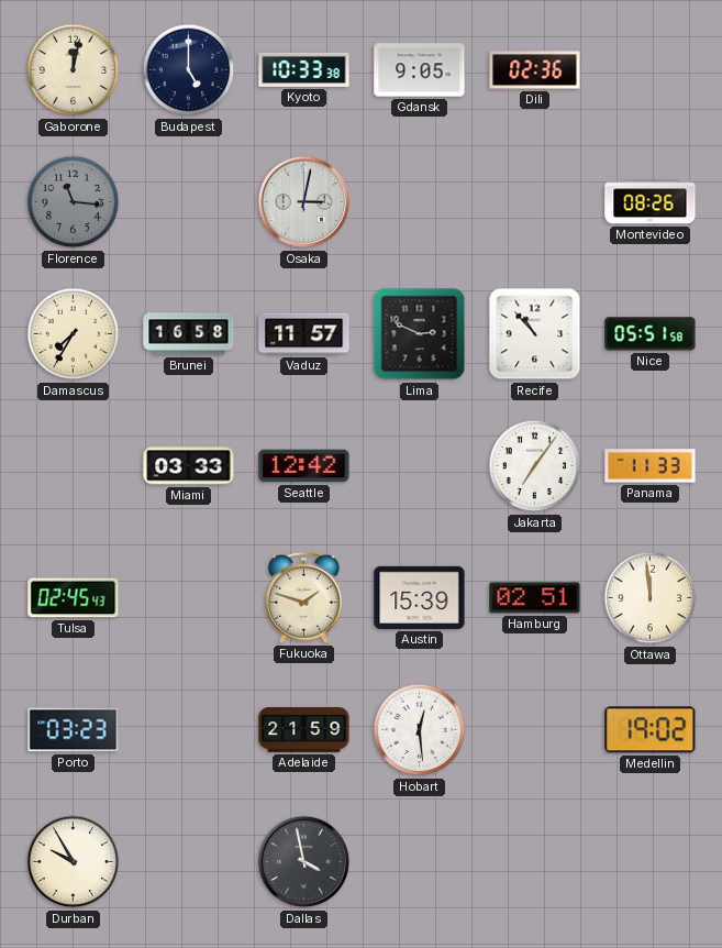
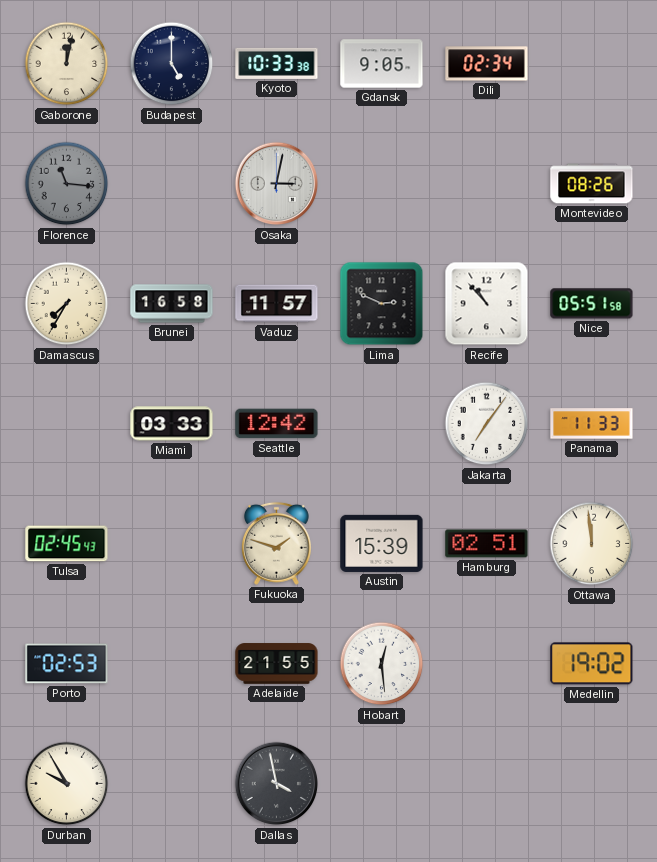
Dili: 02:36 -> 02:34
Porto: 03:23 -> 02:53
Adelaide: 21:59 -> 21:55
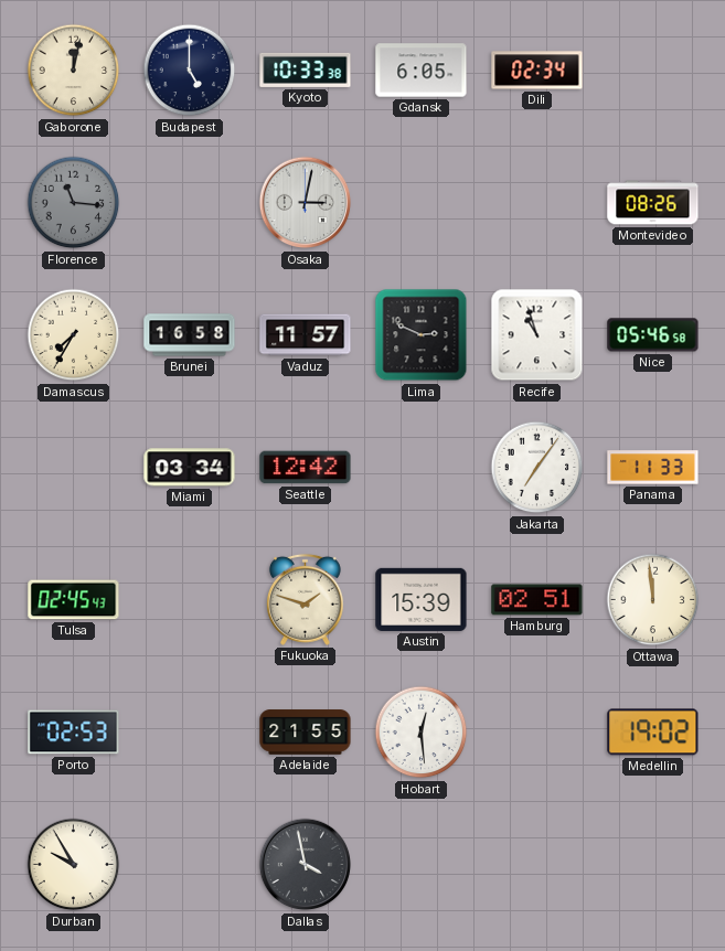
Gdansk: 9:05 -> 6:05
Recife: 10:53 -> 10:57
Nice: 05:51 -> 05:46
Miami: 03:33 -> 03:34
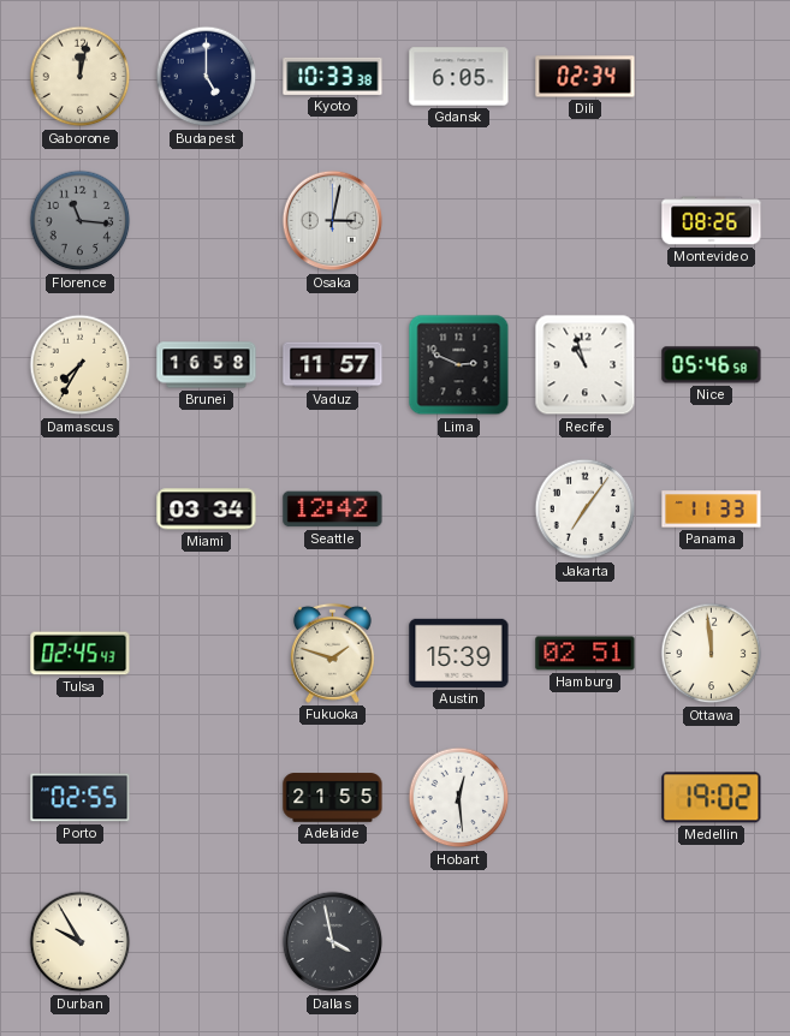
Porto: 02:53 -> 02:55
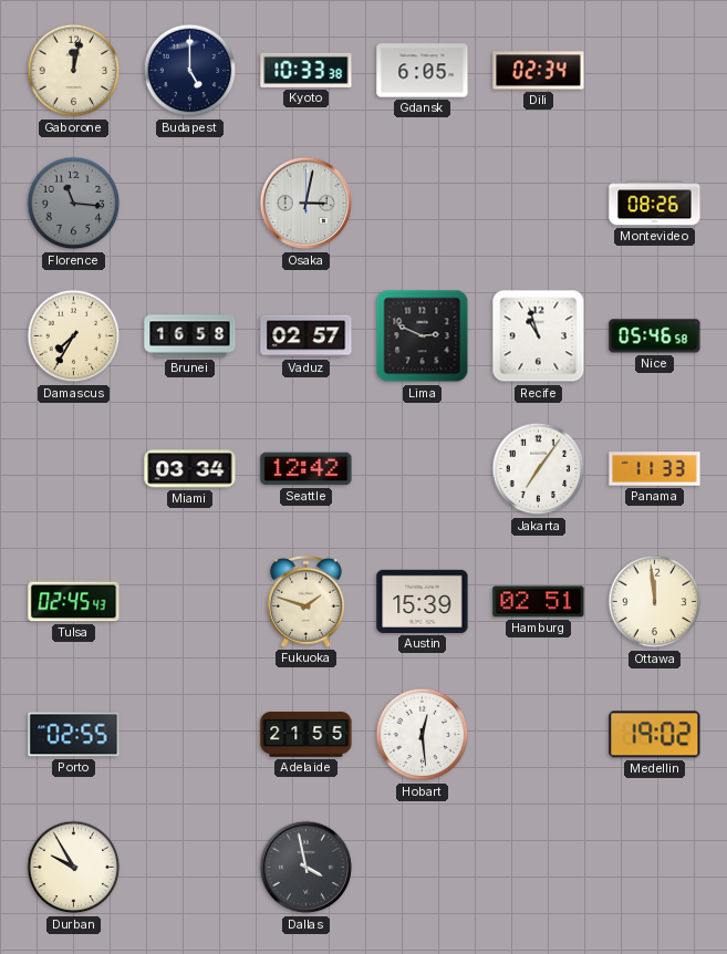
Vaduz: 11:57 -> 02:57
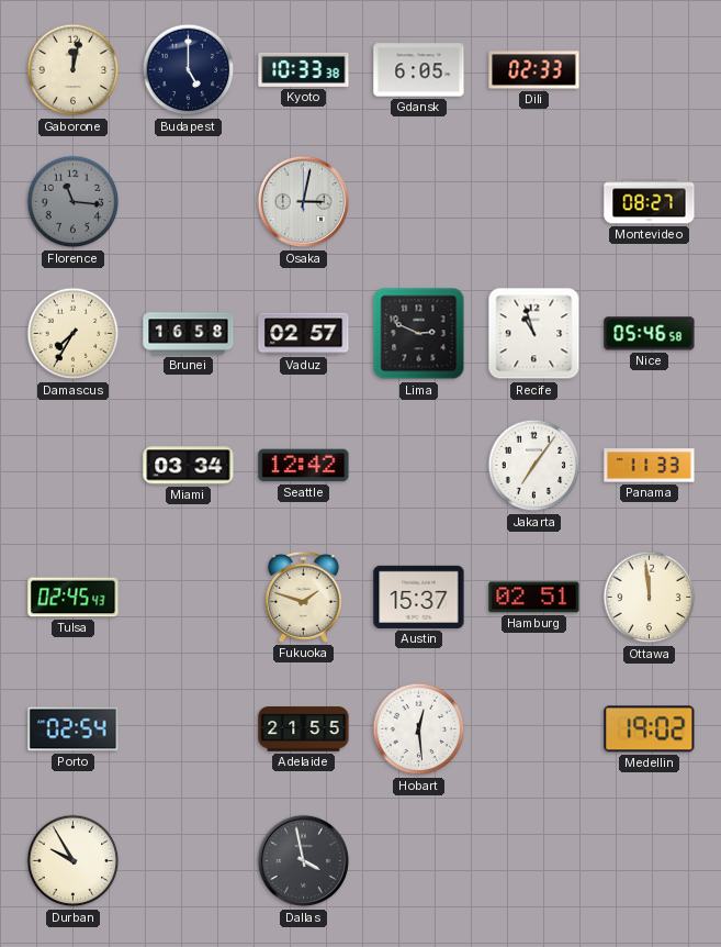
Dili: 02:34 -> 02:33
Montevideo: 08:26 -> 08:27
Austin: 15:39 -> 15:37
Porto: 02:55 -> 02:54
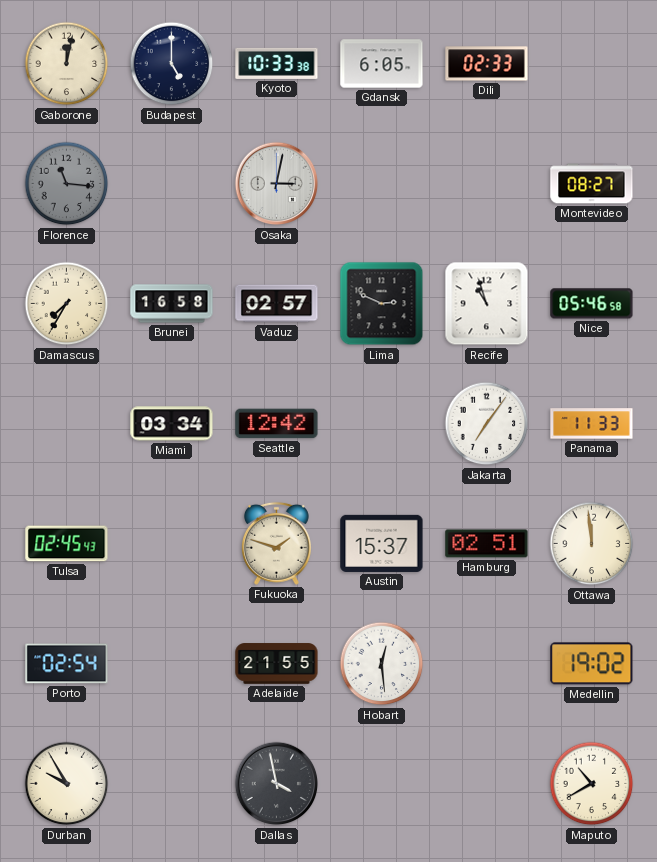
Maputo: none -> 10:40
